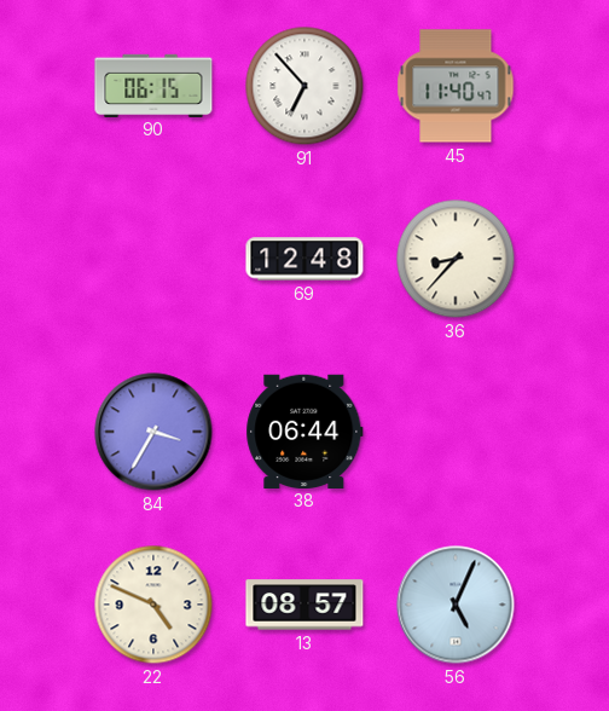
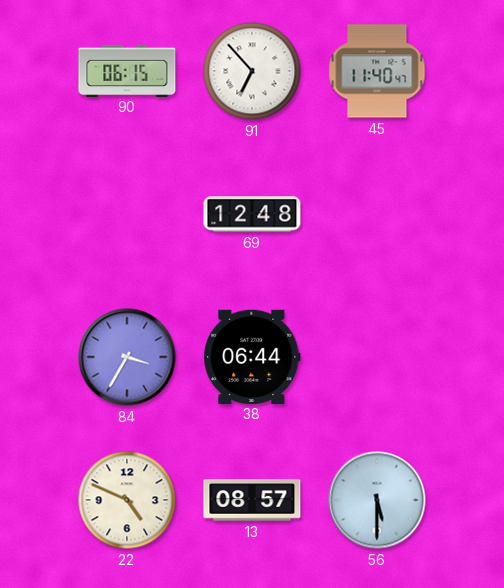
36: 8:37 -> none
56: 5:04 -> 5:30
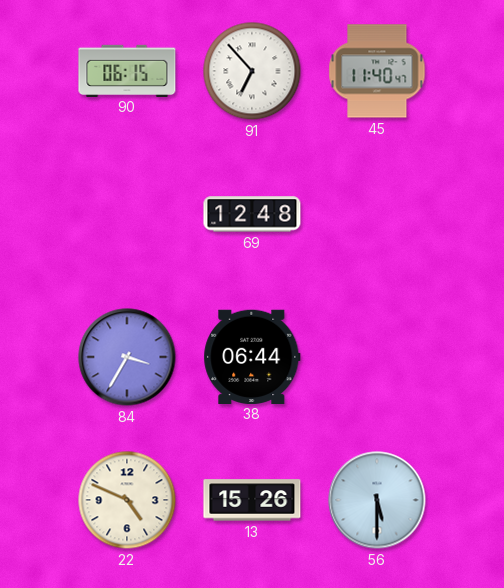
13: 08:57 -> 15:26
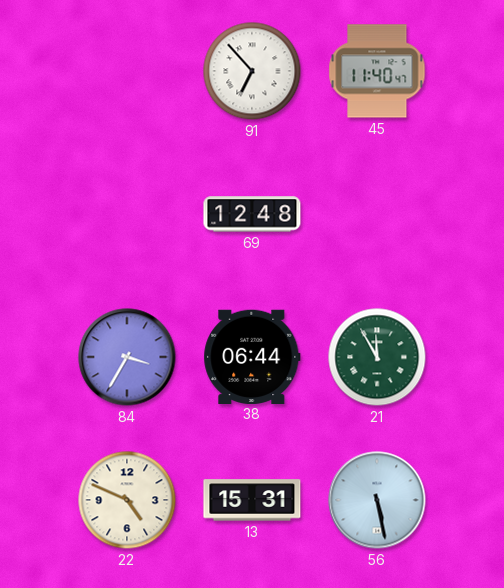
90: 06:15 -> none
21: none -> 11:55
13: 15:26 -> 15:31
56: 5:30 -> 5:28
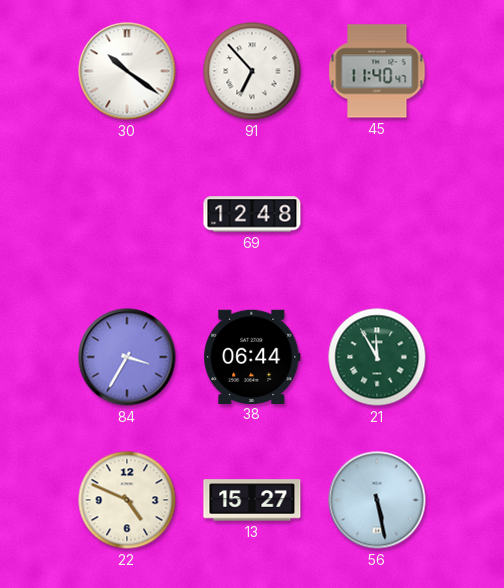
30: none -> 10:21
13: 15:31 -> 15:27
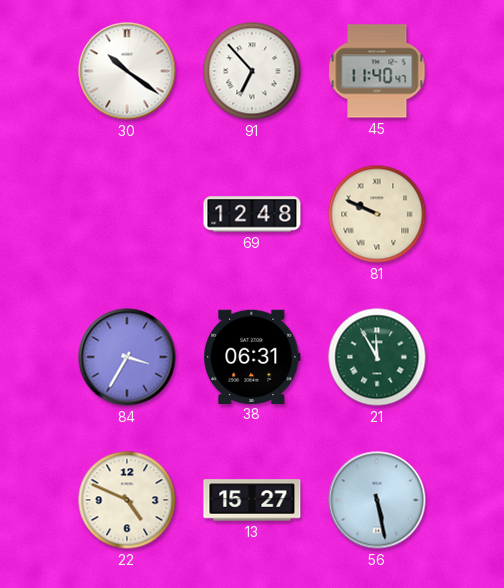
81: none -> 9:49
38: 06:44 -> 06:31
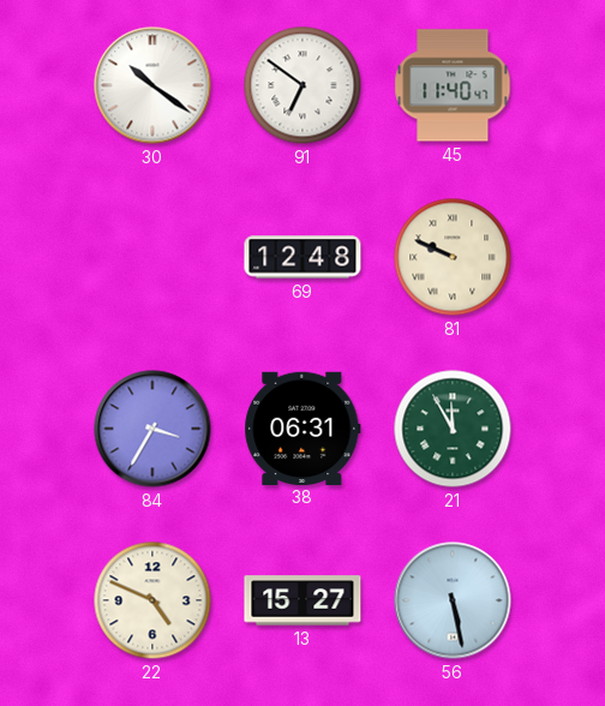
91: 6:53 -> 6:51
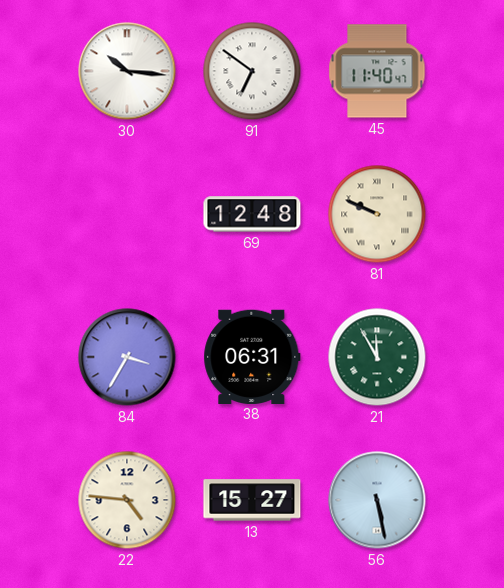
30: 10:21 -> 10:16
22: 4:49 -> 4:46
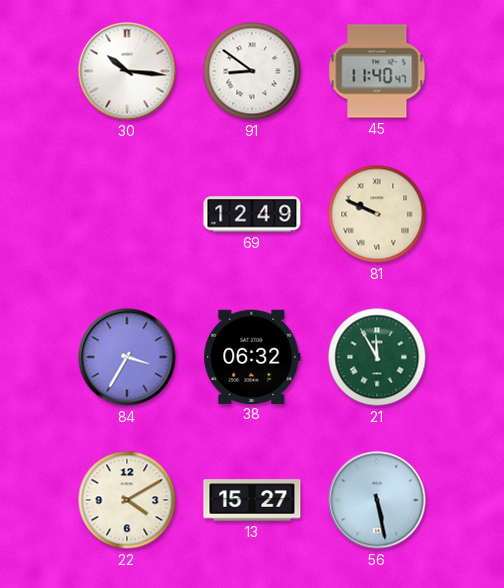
91: 6:51 -> 8:51
69: 12:48 -> 12:49
38: 06:31 -> 06:32
22: 4:46 -> 4:10
